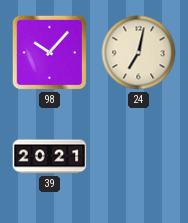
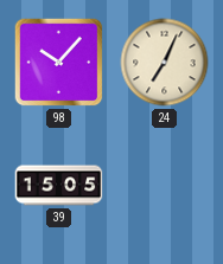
24: 7:02 -> 7:04
39: 20:21 -> 15:05
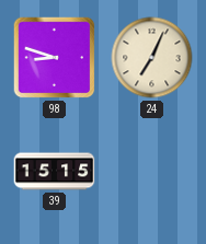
98: 10:07 -> 8:48
39: 15:05 -> 15:15
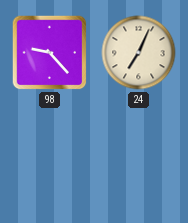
98: 8:48 -> 9:23
39: 15:15 -> none
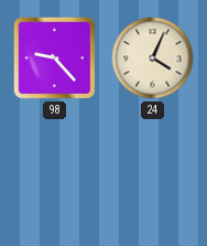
24: 7:04 -> 4:04
